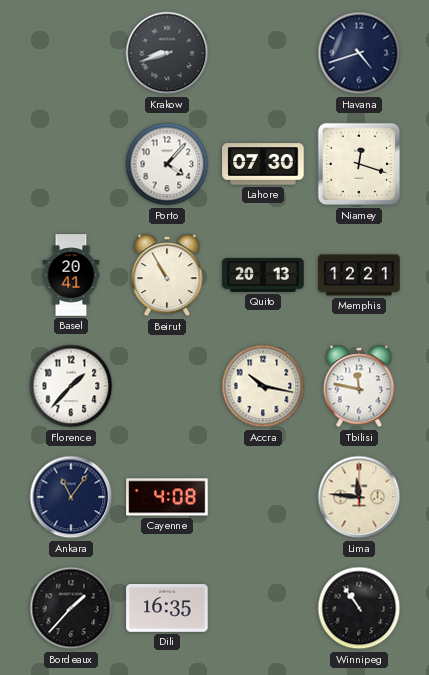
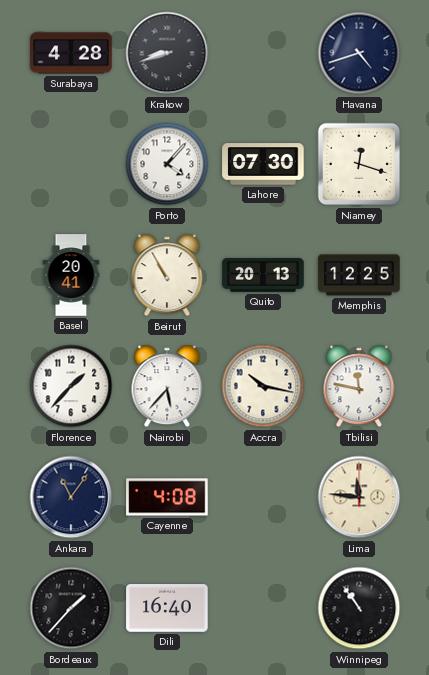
Surabaya: none -> 4:28
Memphis: 12:21 -> 12:25
Nairobi: none -> 5:37
Dili: 16:35 -> 16:40
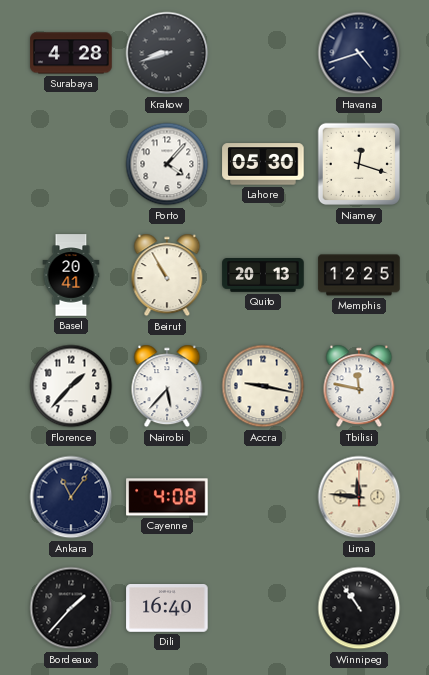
Lahore: 07:30 -> 05:30
Accra: 10:17 -> 9:17
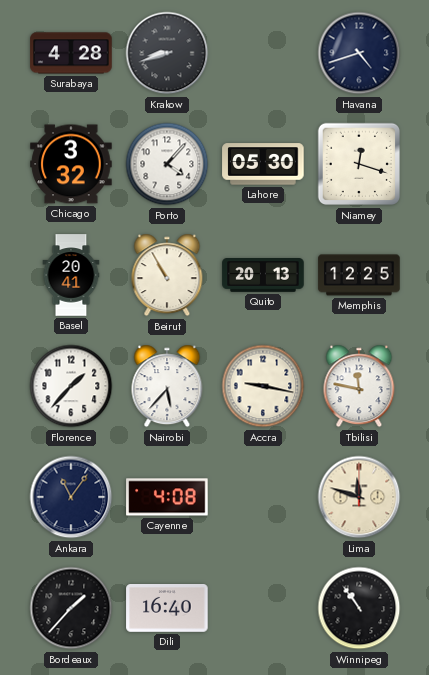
Chicago: none -> 3:32
Lima: 11:46 -> 11:48
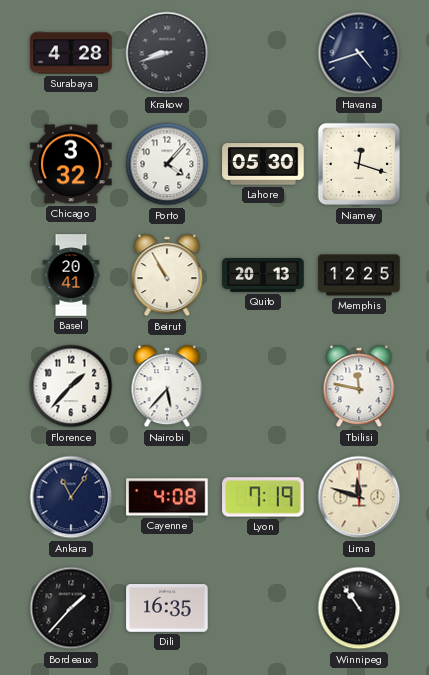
Accra: 9:17 -> none
Lyon: none -> 7:19
Dili: 16:40 -> 16:35
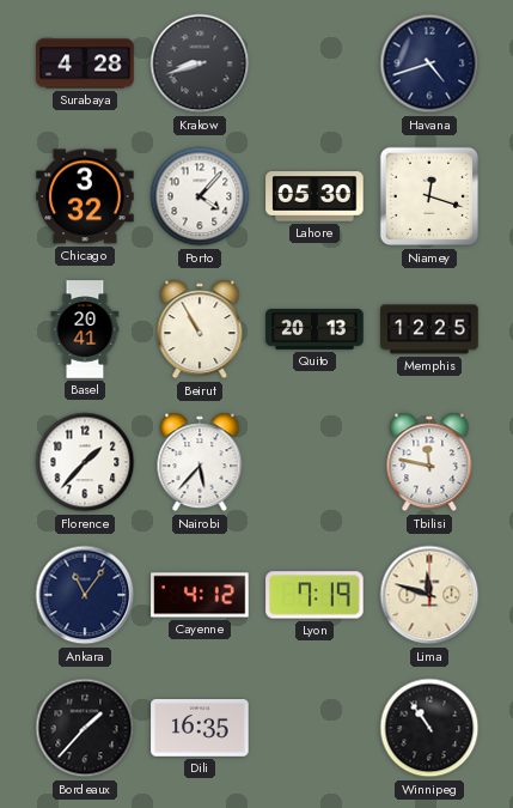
Cayenne: 4:08 -> 4:12
